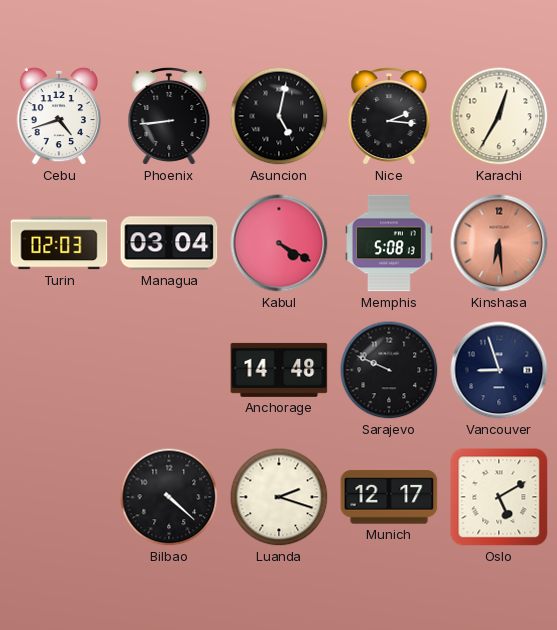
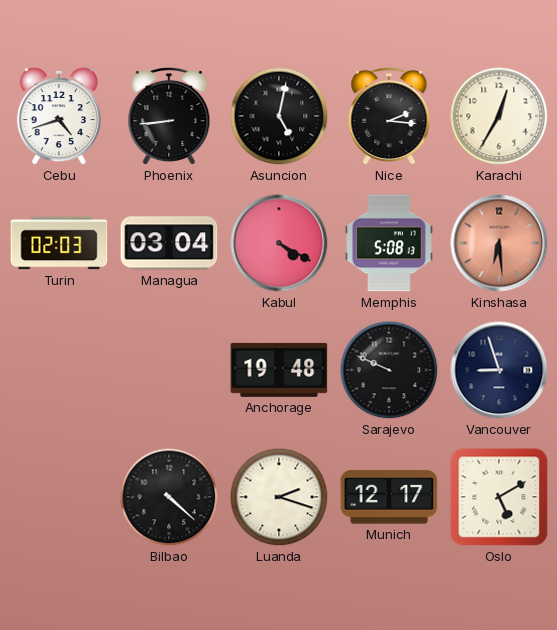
Anchorage: 14:48 -> 19:48
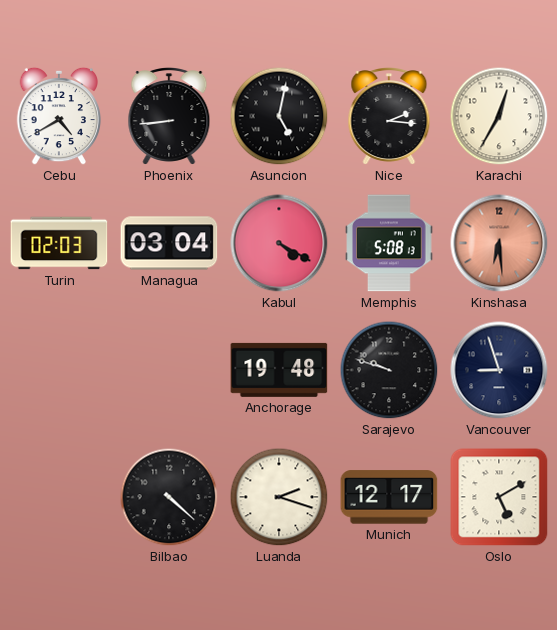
Cebu: 4:42 -> 4:40
Sarajevo: 9:49 -> 9:48
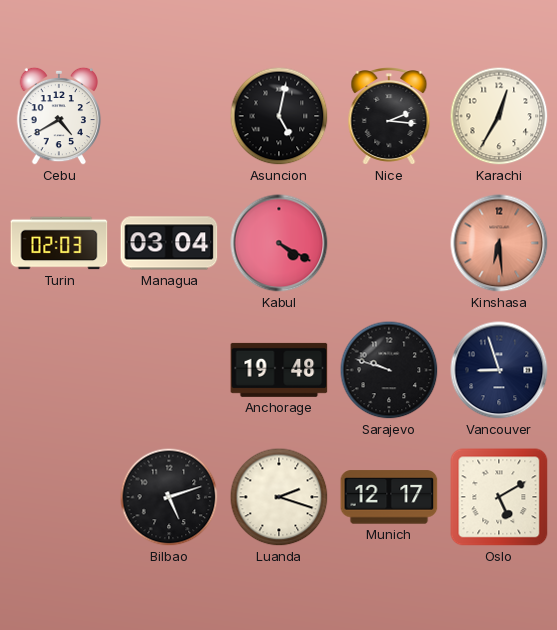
Phoenix: 8:44 -> none
Memphis: 5:08 -> none
Bilbao: 4:22 -> 5:12
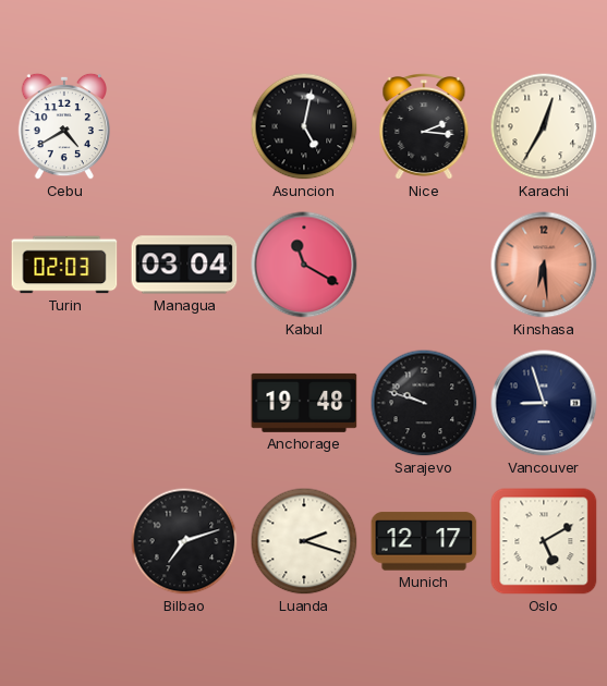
Kabul: 4:20 -> 11:20
Bilbao: 5:12 -> 7:12
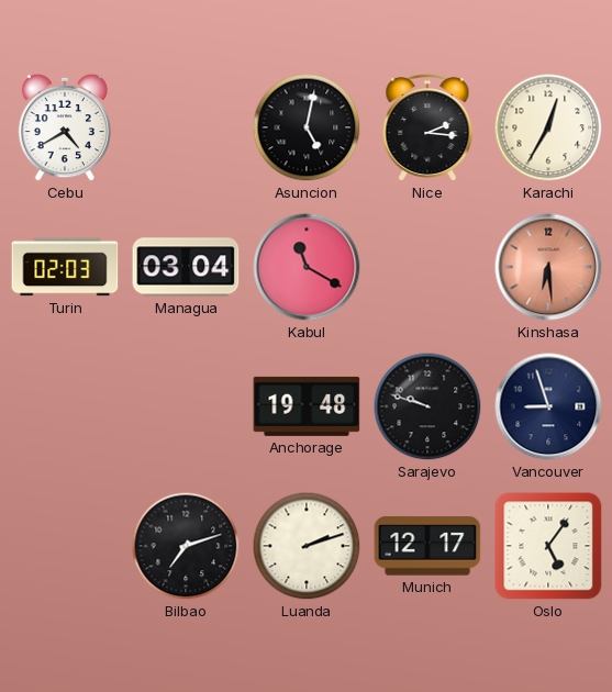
Luanda: 2:18 -> 2:12
Oslo: 5:10 -> 5:06
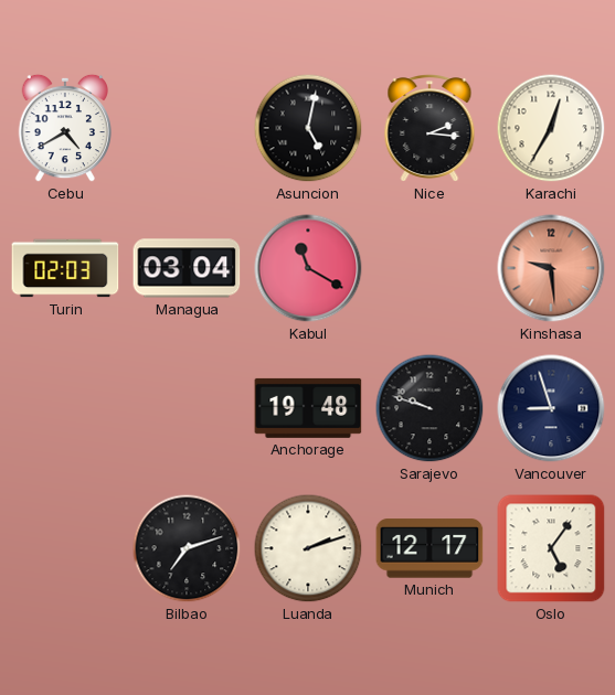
Kinshasa: 6:29 -> 9:29
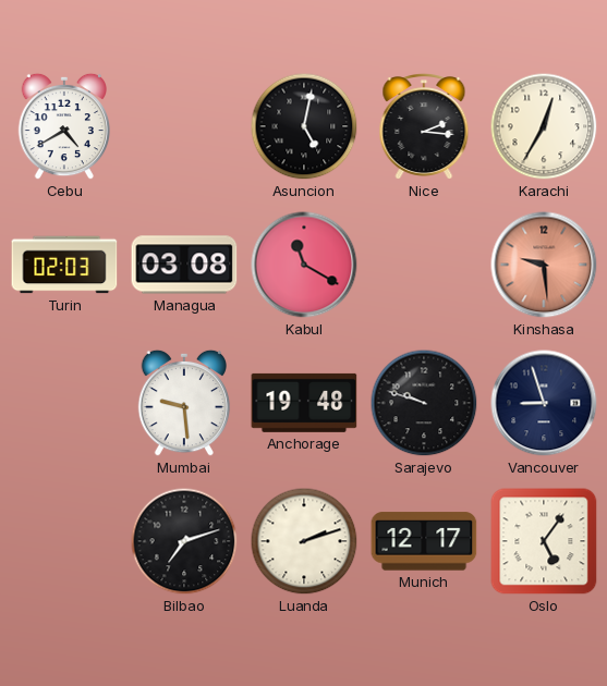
Managua: 03:04 -> 03:08
Mumbai: none -> 9:29
